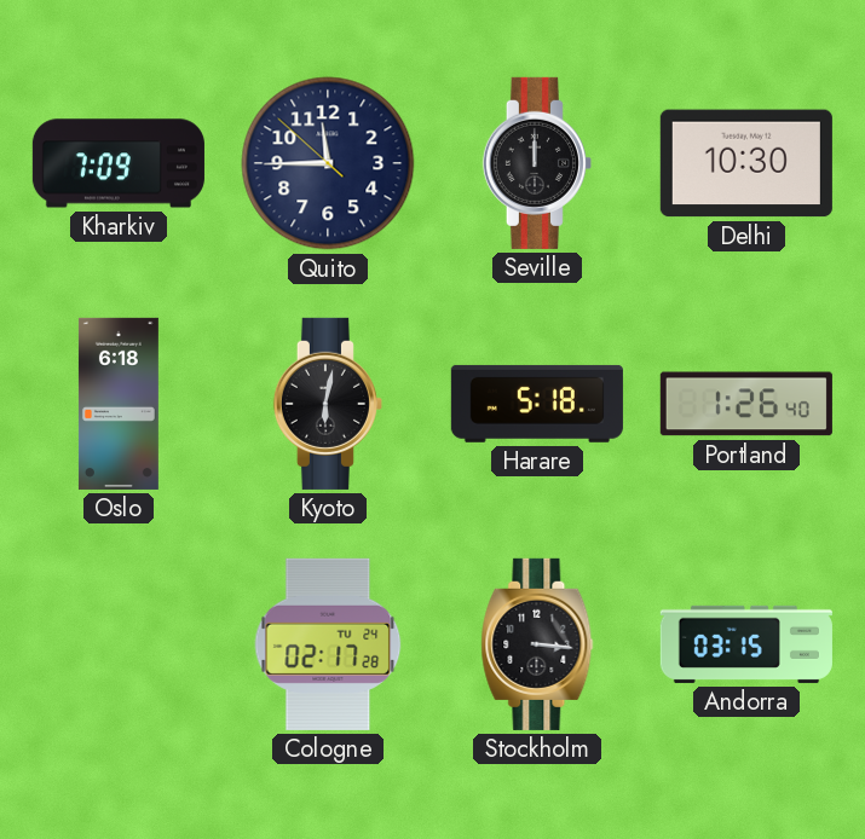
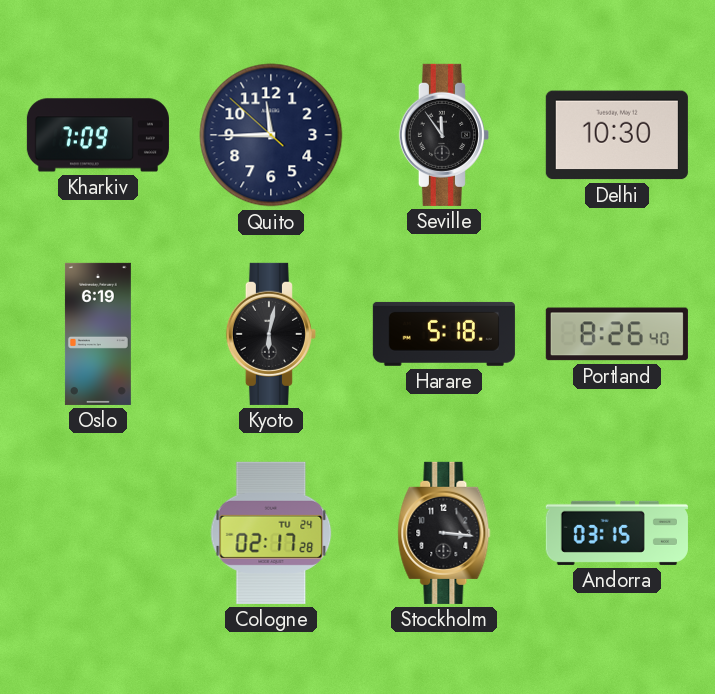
Seville: 12:00 -> 11:54
Oslo: 6:18 -> 6:19
Portland: 1:26 -> 8:26
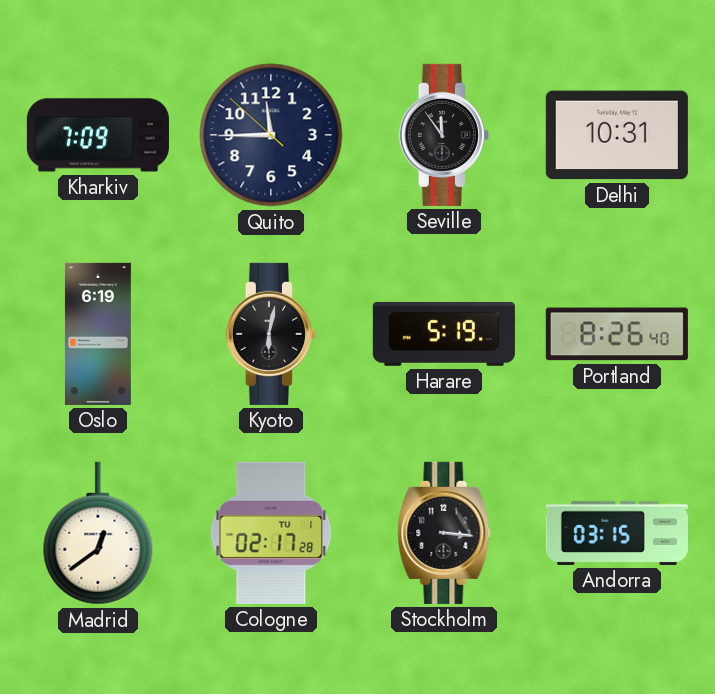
Delhi: 10:30 -> 10:31
Harare: 5:18 -> 5:19
Madrid: none -> 12:39
Cologne date: TU 24 -> TU 1
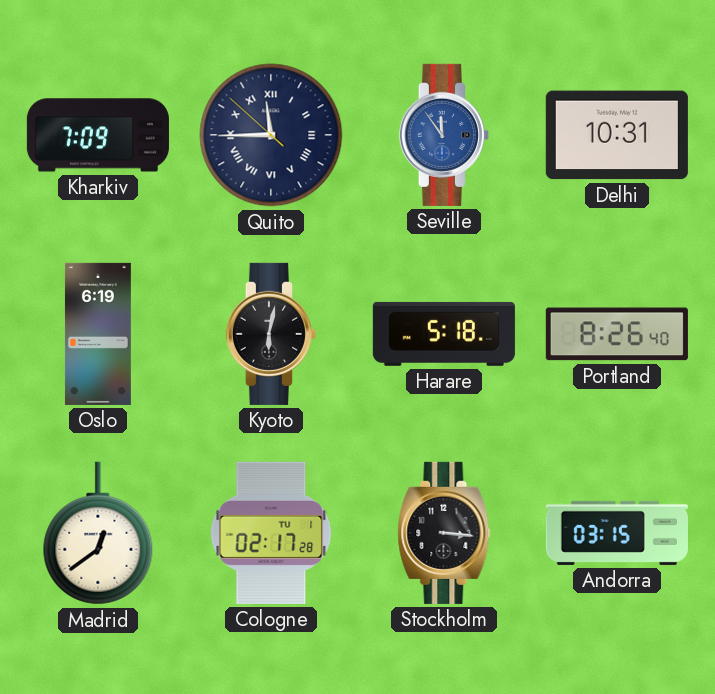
Quito numerals: Arabic -> Roman
Seville dial: black -> blue
Harare: 5:19 -> 5:18
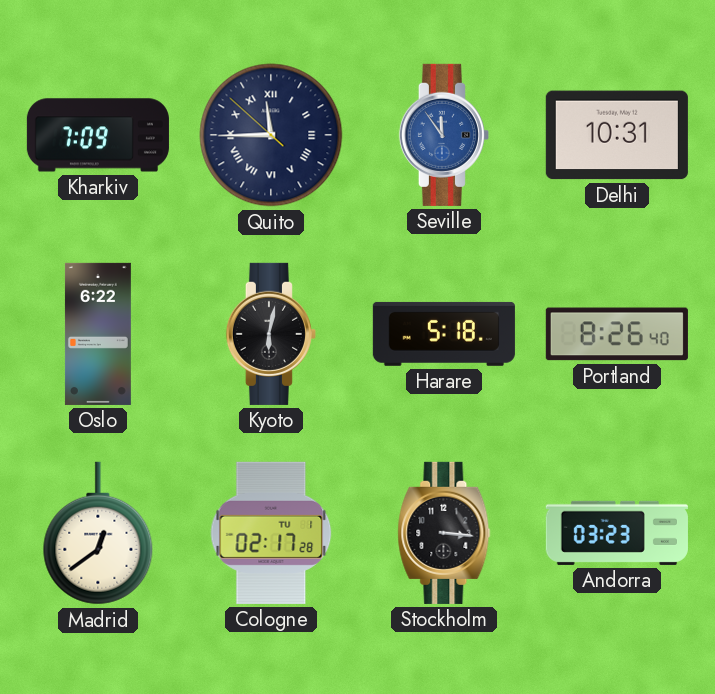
Oslo: 6:19 -> 6:22
Andorra: 03:15 -> 03:23
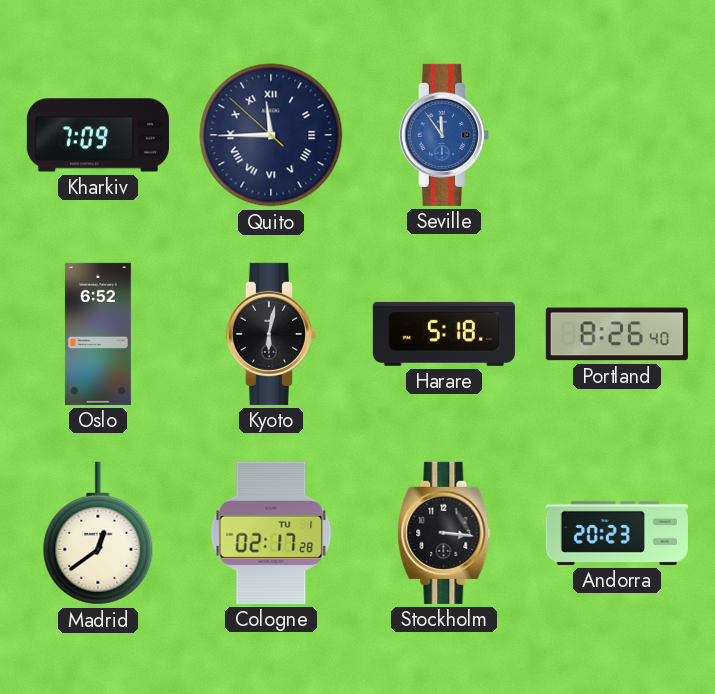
Delhi: 10:31 -> none
Oslo: 6:22 -> 6:52
Andorra: 03:23 -> 20:23
